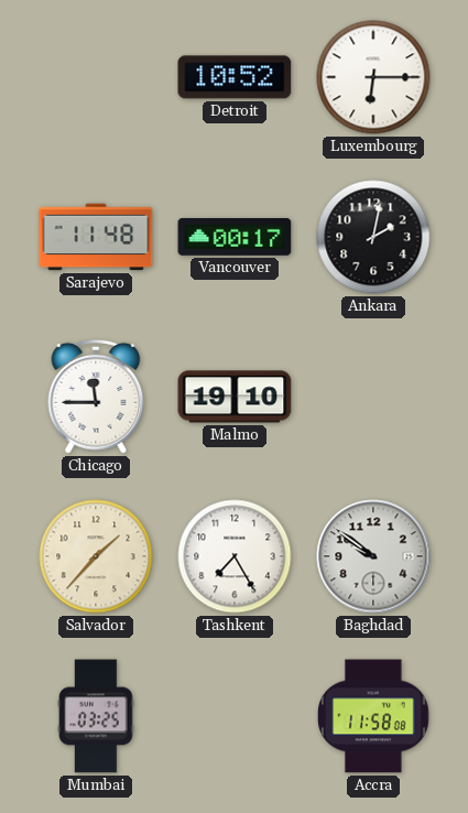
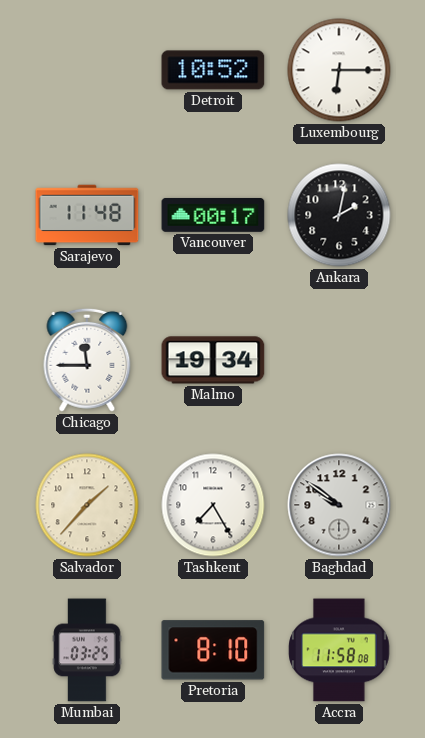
Malmo: 19:10 -> 19:34
Pretoria: none -> 8:10
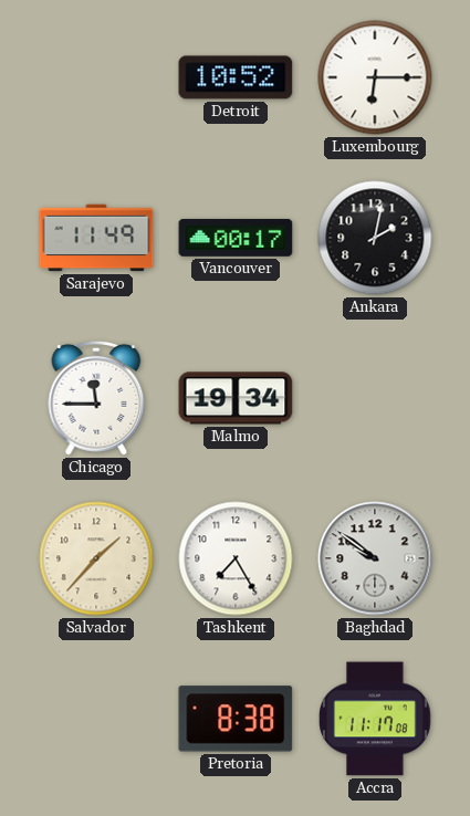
Sarajevo: 11:48 -> 11:49
Mumbai: 03:25 -> none
Pretoria: 8:10 -> 8:38
Accra: 11:58 -> 11:17
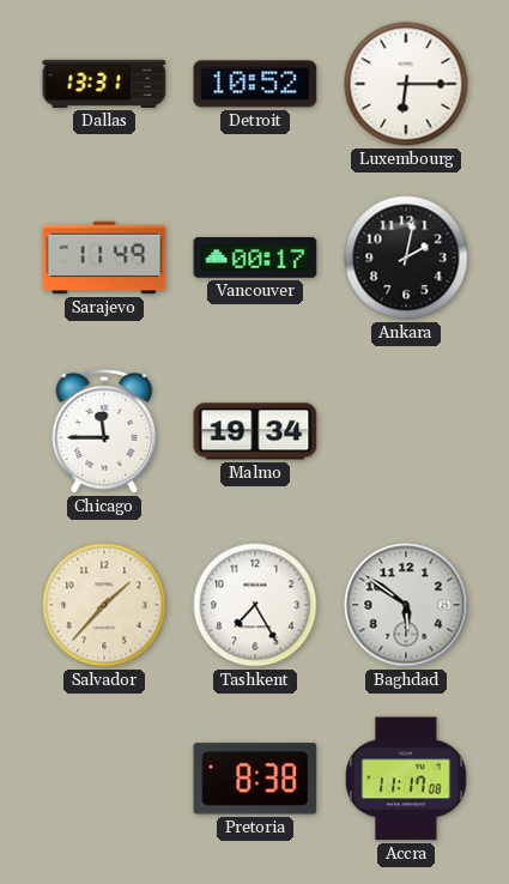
Dallas: none -> 13:31
Baghdad: 9:51 -> 5:51
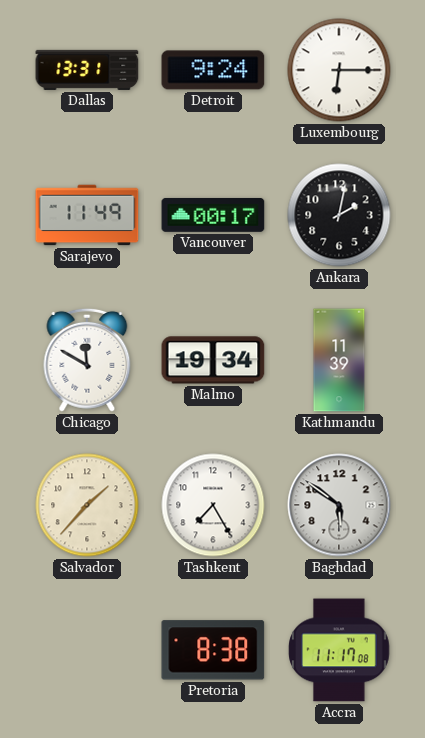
Detroit: 10:52 -> 9:24
Chicago: 11:45 -> 11:50
Kathmandu: none -> 11:39
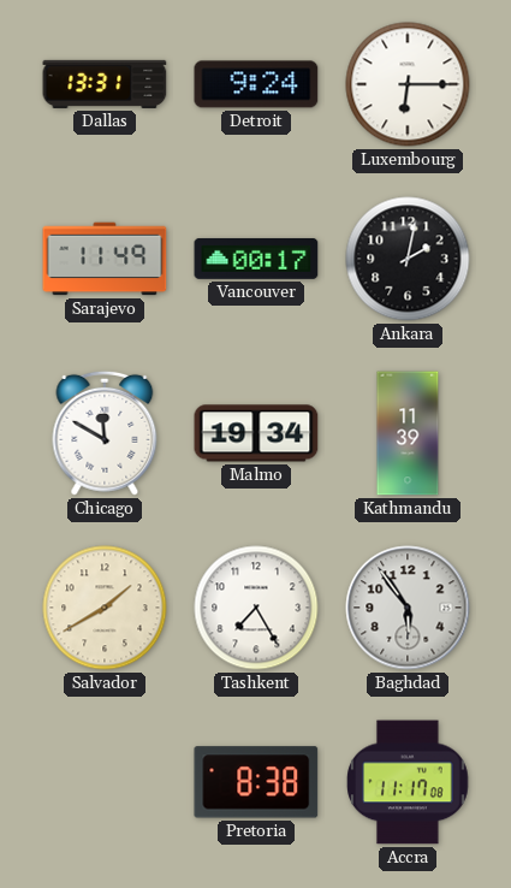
Salvador: 1:37 -> 1:40
Baghdad: 5:51 -> 5:54
